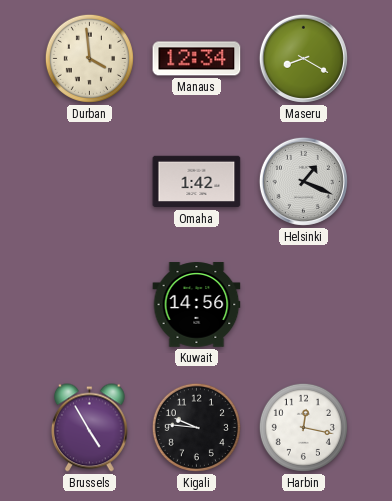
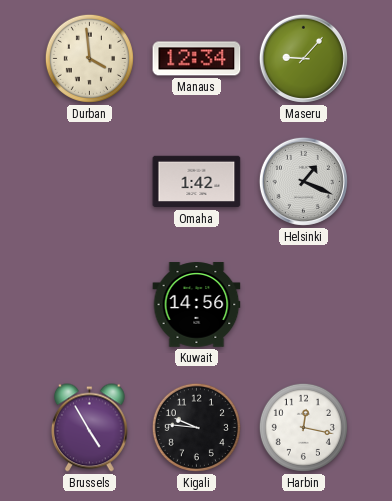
Maseru: 8:20 -> 9:07
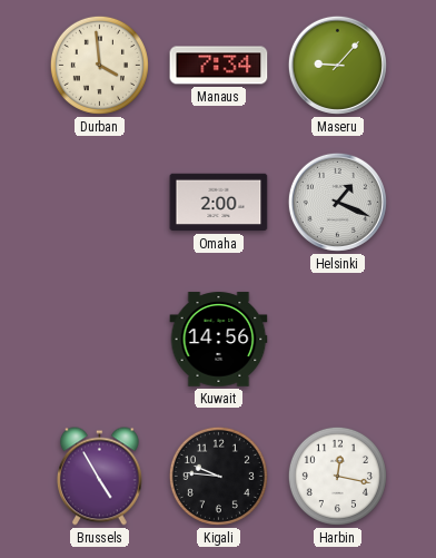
Manaus: 12:34 -> 7:34
Omaha: 1:42 -> 2:00
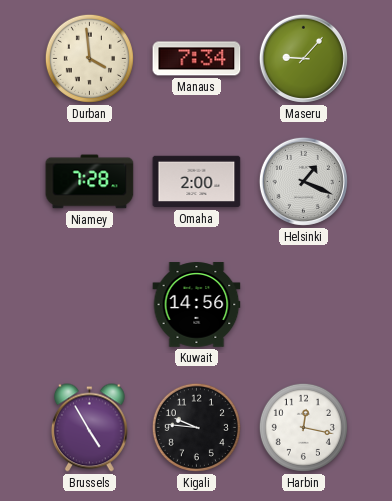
Niamey: none -> 7:28
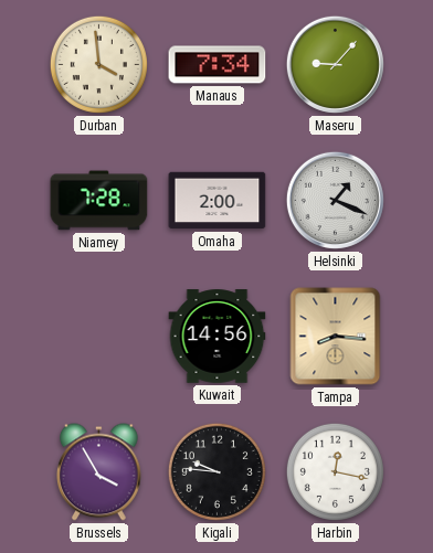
Tampa: none -> 8:16
Brussels: 4:55 -> 3:55
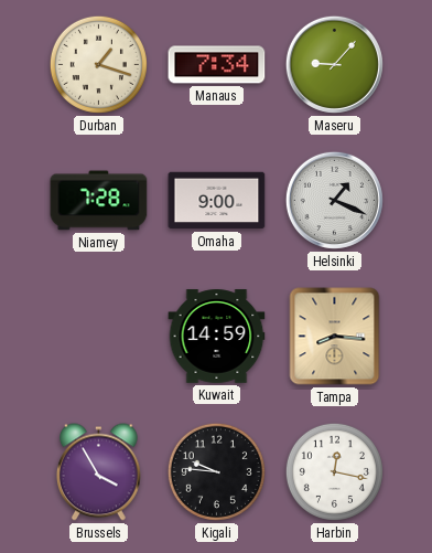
Durban: 3:59 -> 1:18
Omaha: 2:00 -> 9:00
Kuwait: 14:56 -> 14:59
